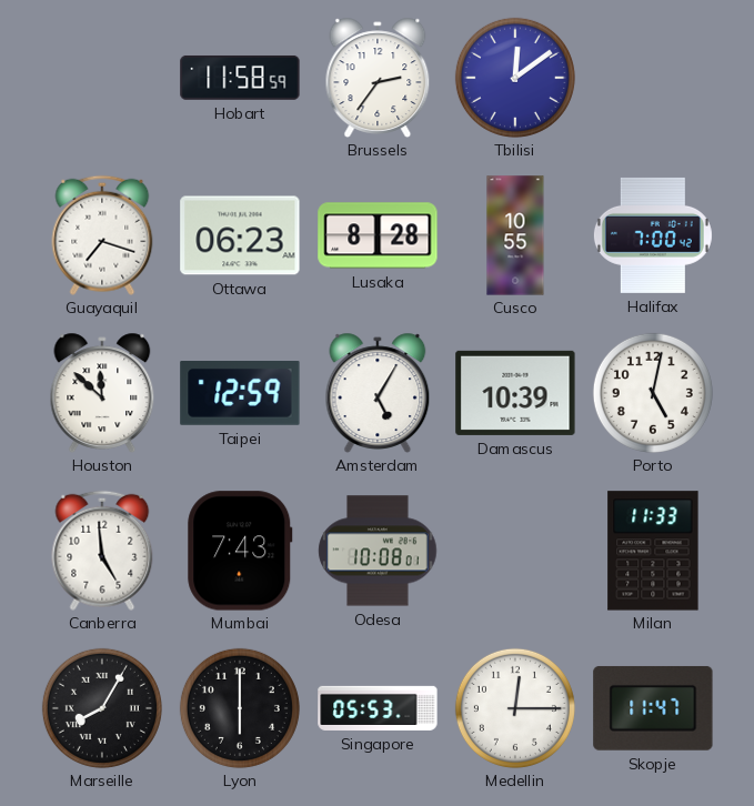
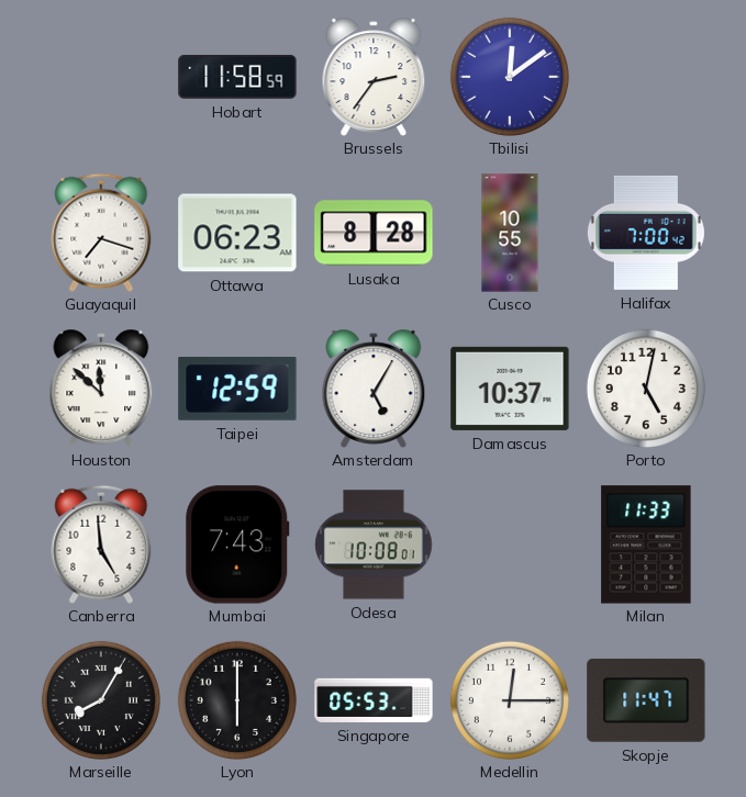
Damascus: 10:39 -> 10:37
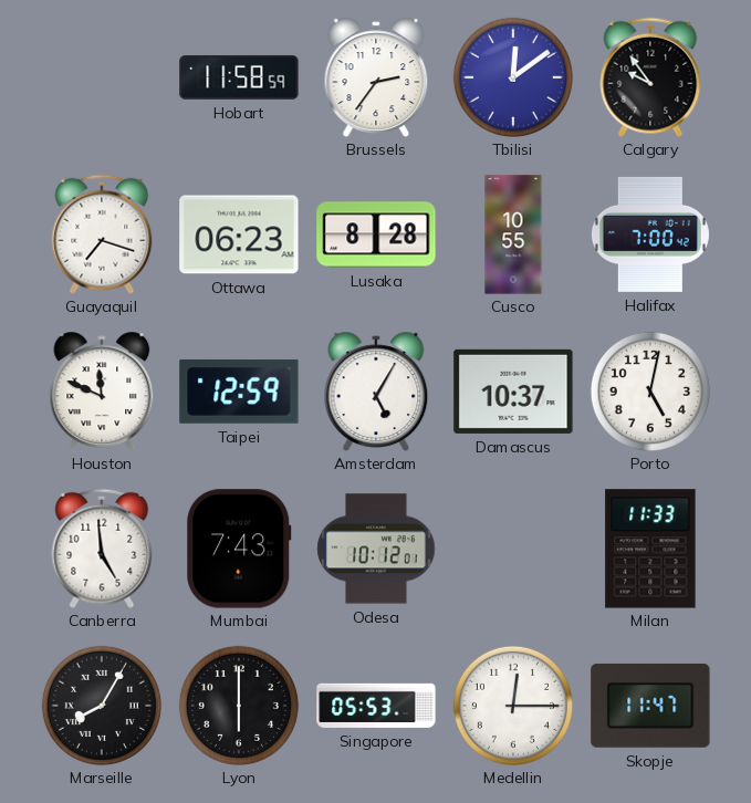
Calgary: none -> 9:54
Houston: 11:52 -> 11:49
Odesa: 10:08 -> 10:12
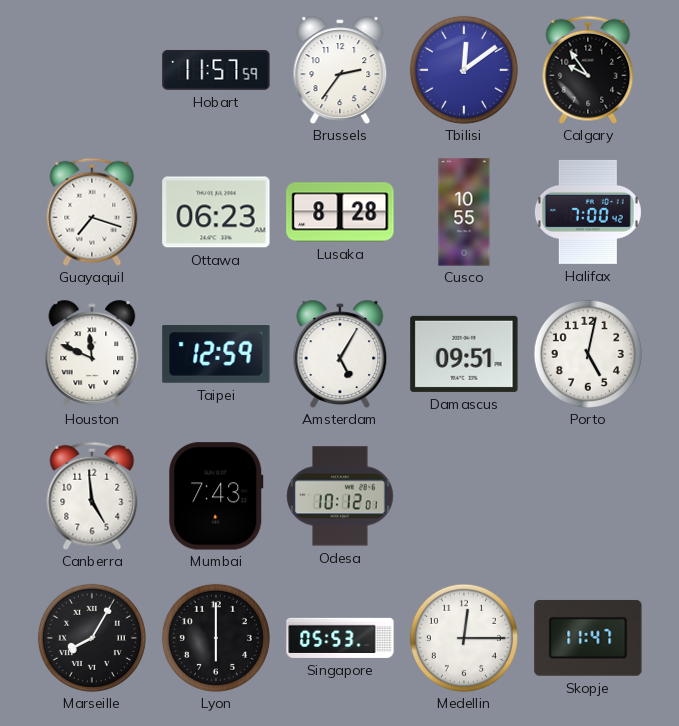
Hobart: 11:58 -> 11:57
Damascus: 10:37 -> 09:51
Milan: 11:33 -> none
